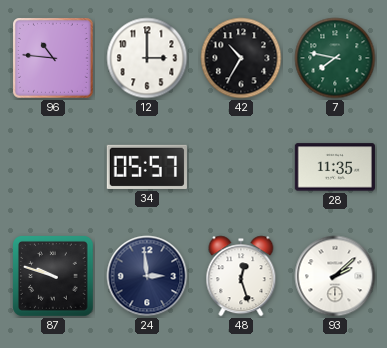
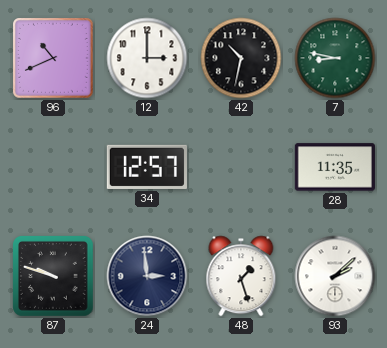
96: 10:46 -> 10:41
42: 10:35 -> 10:32
7: 7:47 -> 8:47
34: 05:57 -> 12:57
48: 12:27 -> 1:27
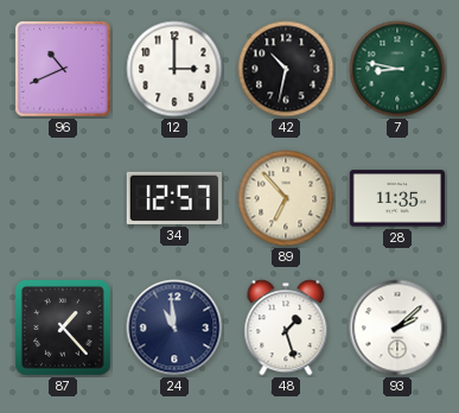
89: none -> 6:53
87: 9:48 -> 1:23
24: 2:59 -> 10:59
